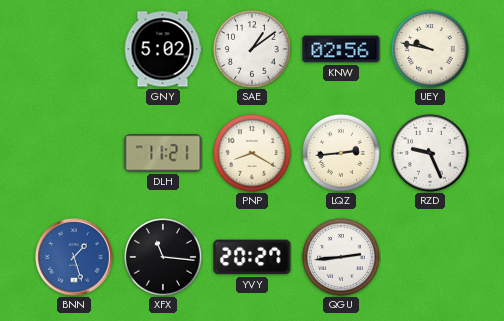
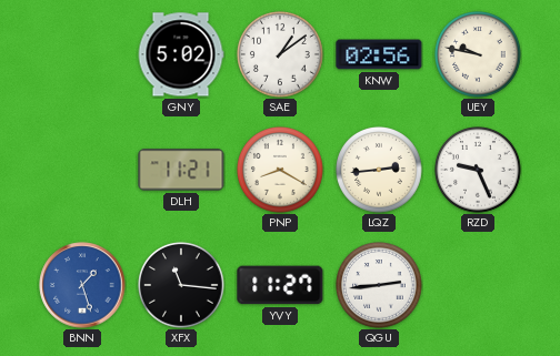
YVY: 20:27 -> 11:27
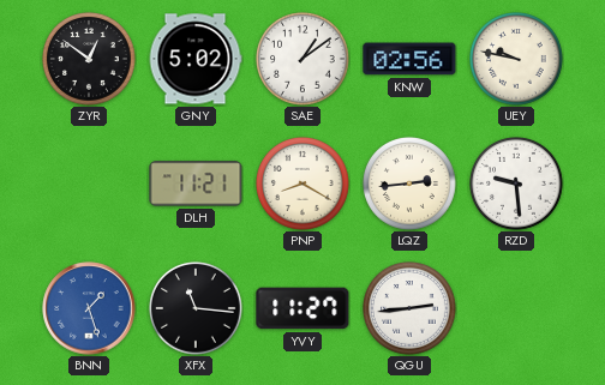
ZYR: none -> 12:51
RZD: 9:26 -> 9:29
